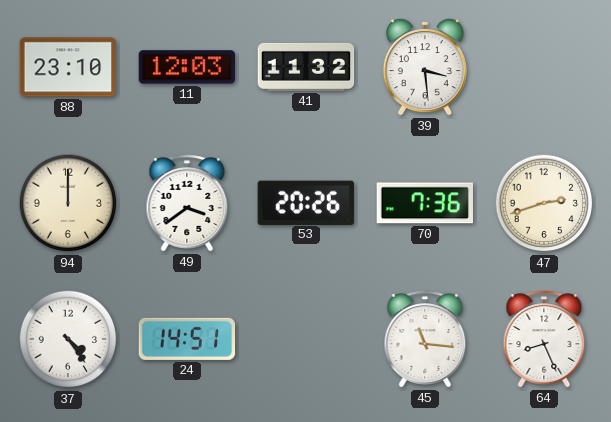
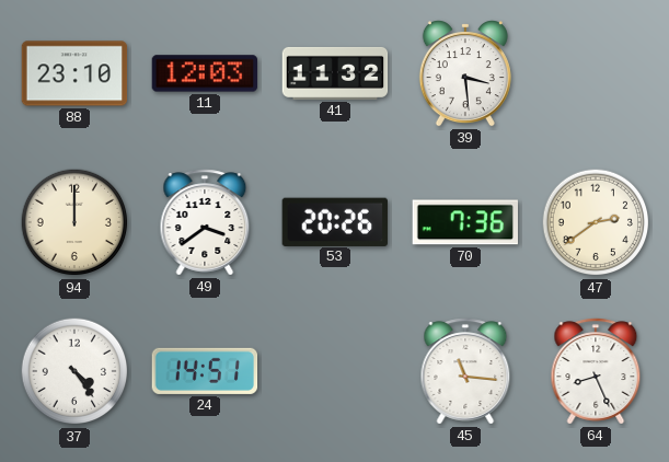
47: 2:42 -> 2:39
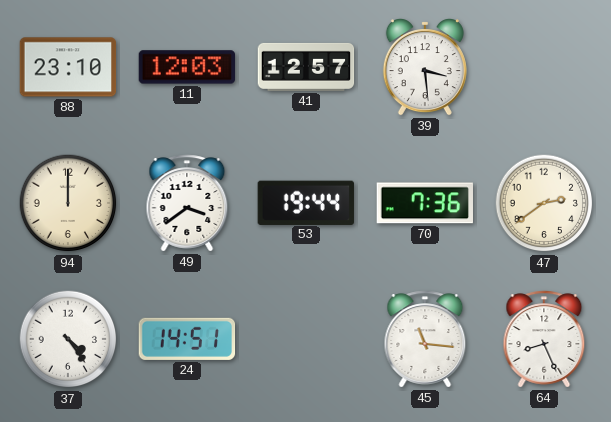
41: 11:32 -> 12:57
53: 20:26 -> 19:44
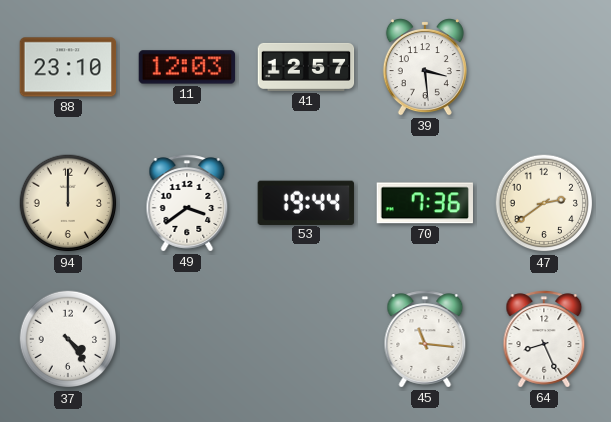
24: 14:51 -> none
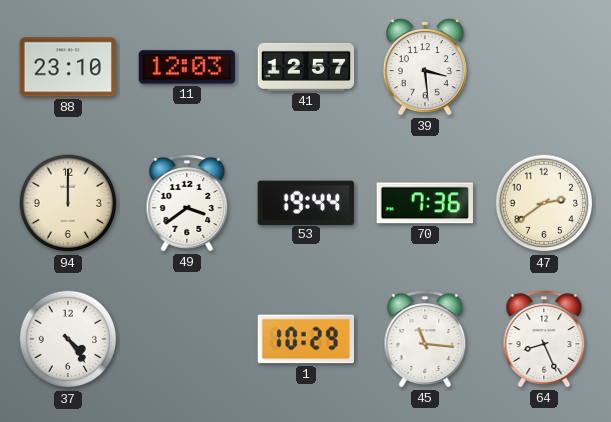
1: none -> 10:29
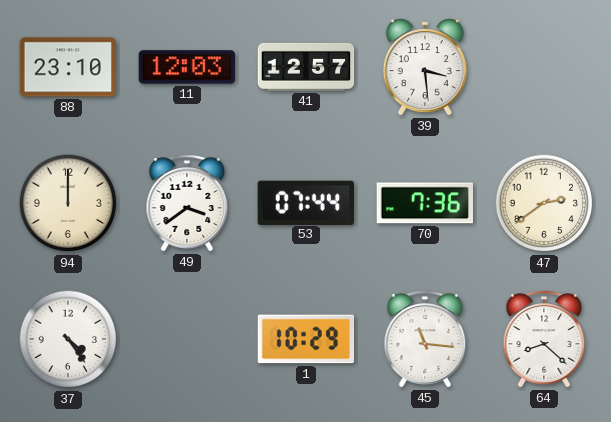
53: 19:44 -> 07:44
64: 8:26 -> 8:22
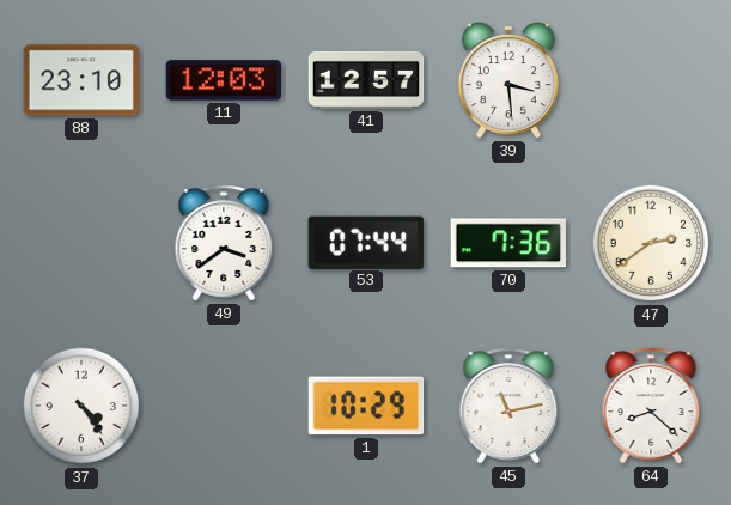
94: 12:00 -> none
45: 11:16 -> 11:13
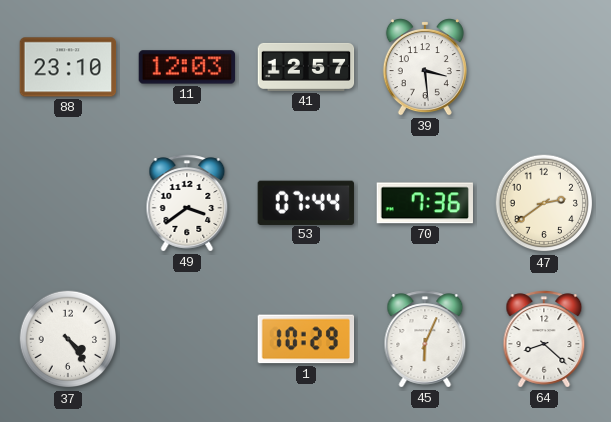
45: 11:13 -> 6:04
